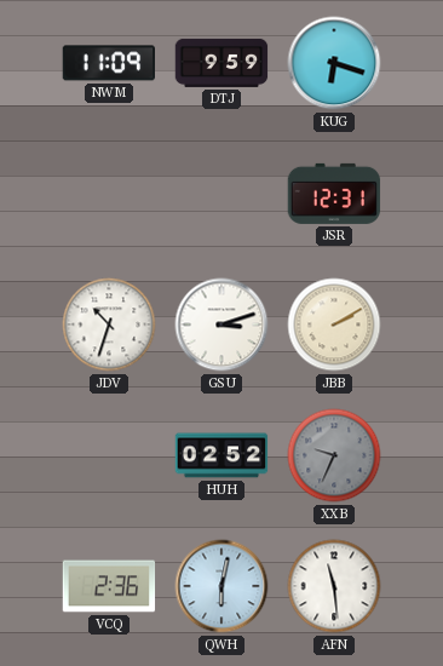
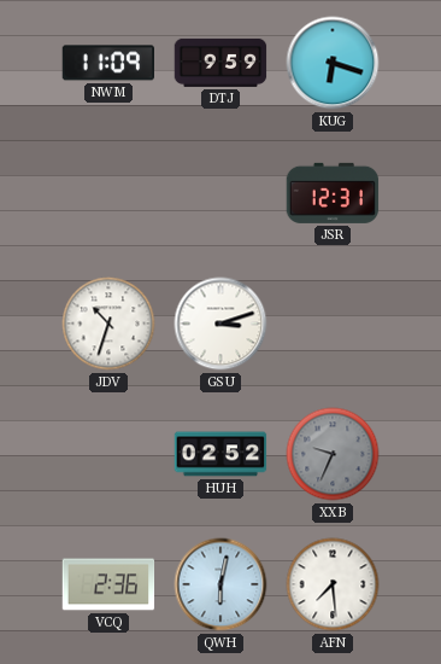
JBB: 2:10 -> none
AFN: 11:29 -> 7:29
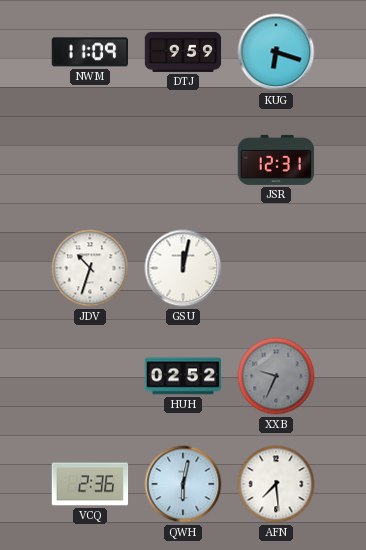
GSU: 3:12 -> 12:02
